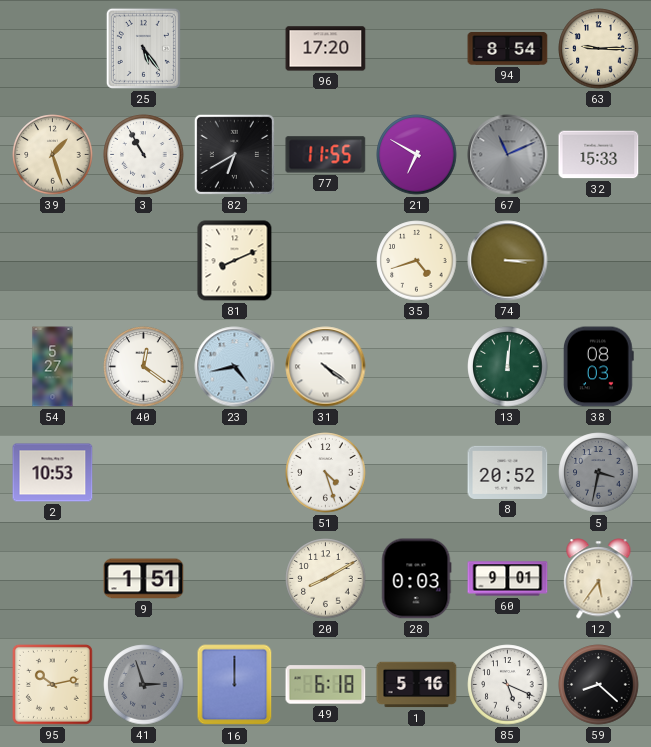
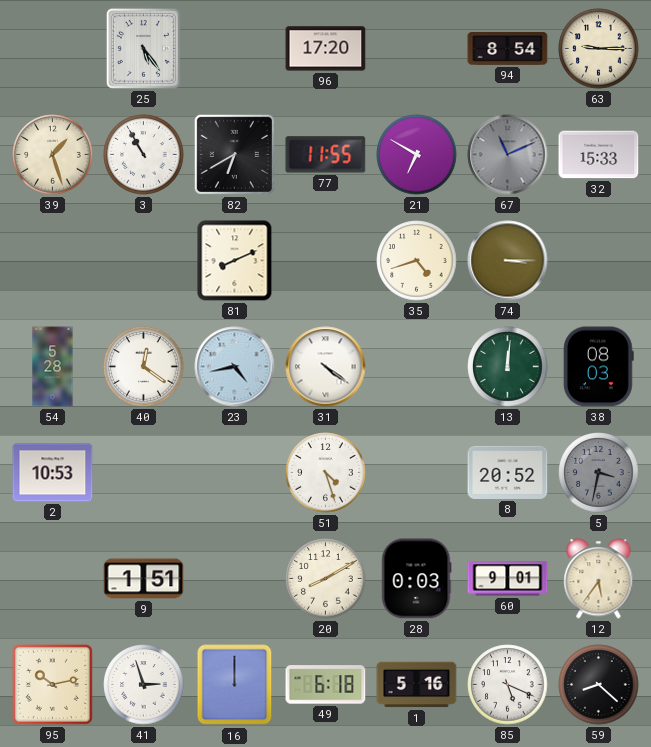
54: 5:27 -> 5:28
41 dial: grey -> white
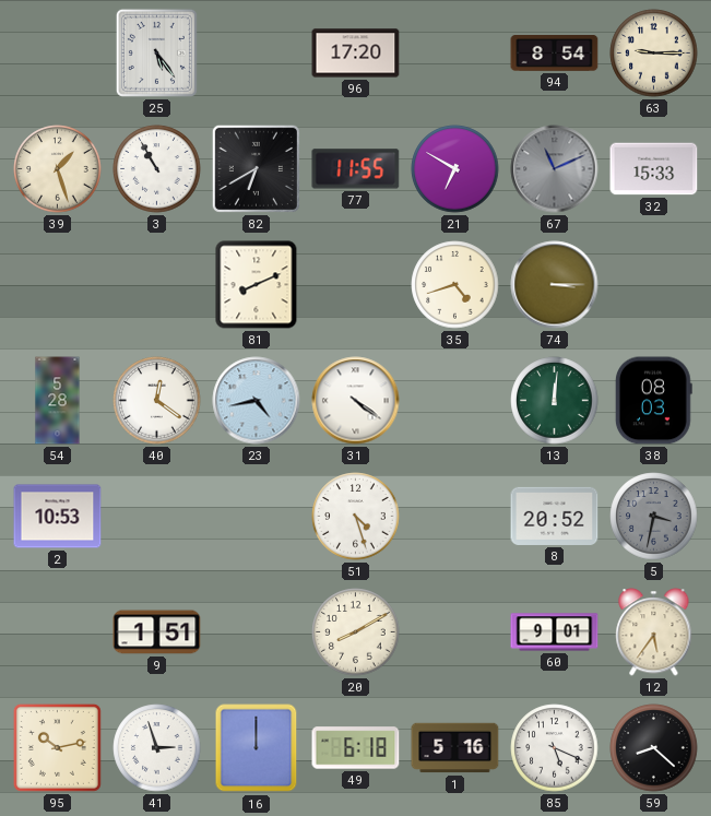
28: 0:03 -> none
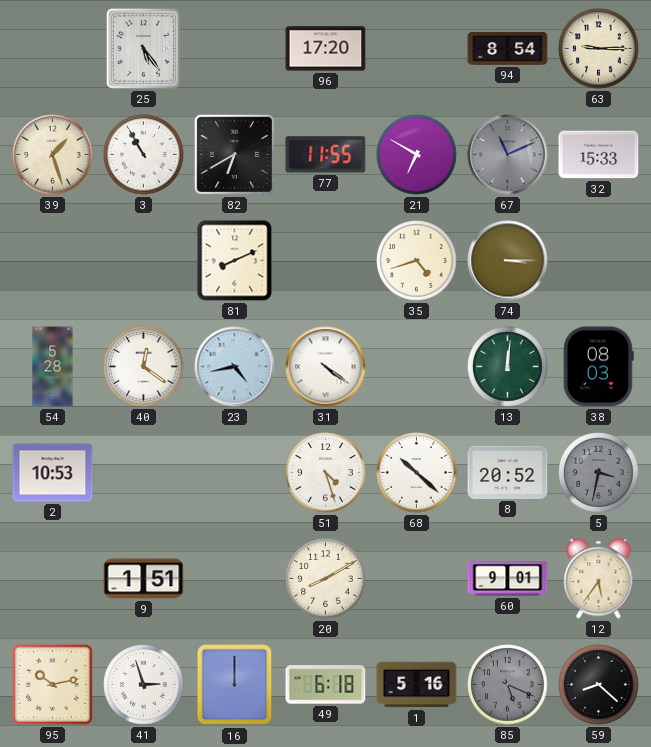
68: none -> 10:22
85 dial: white -> grey
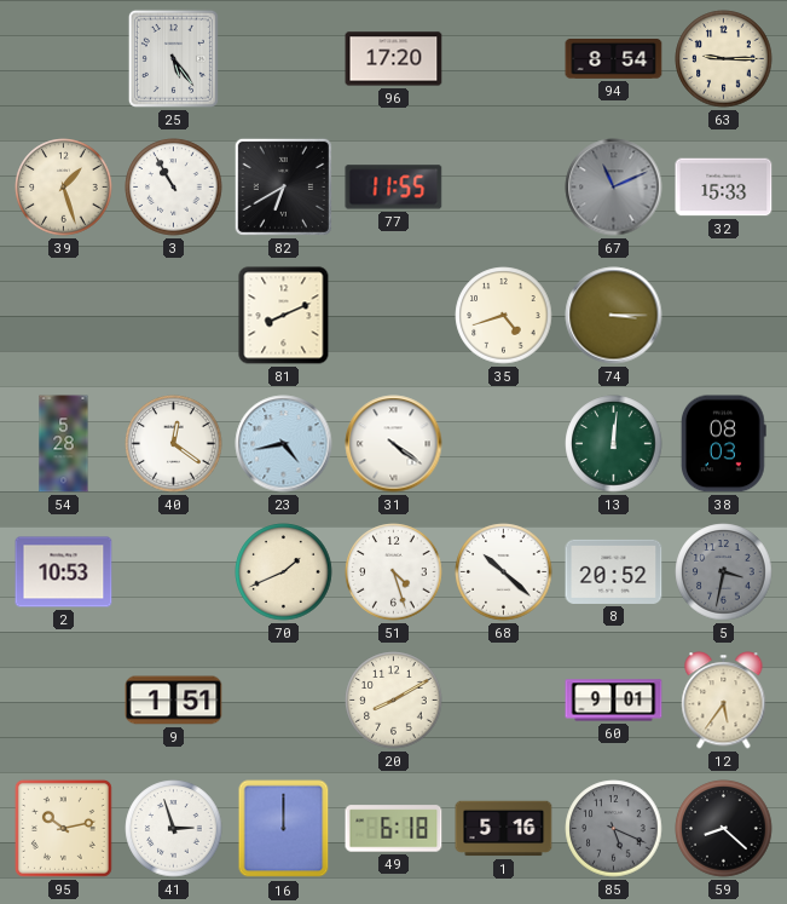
21: 6:50 -> none
70: none -> 1:41
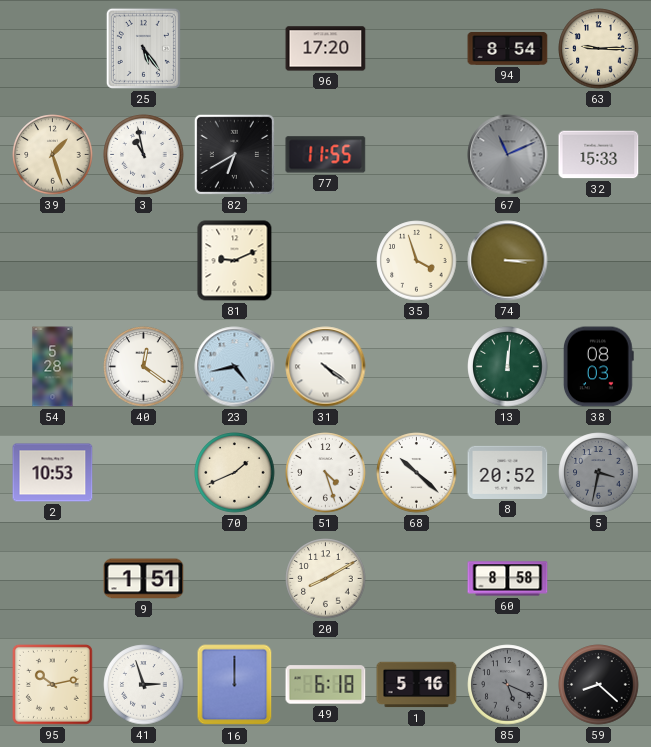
3: 10:55 -> 10:58
81: 8:11 -> 9:11
35: 4:42 -> 3:57
60: 9:01 -> 8:58
12: 5:36 -> none
